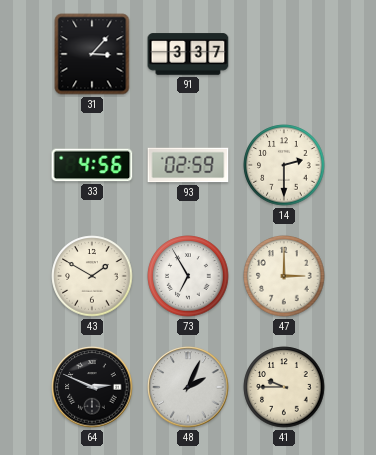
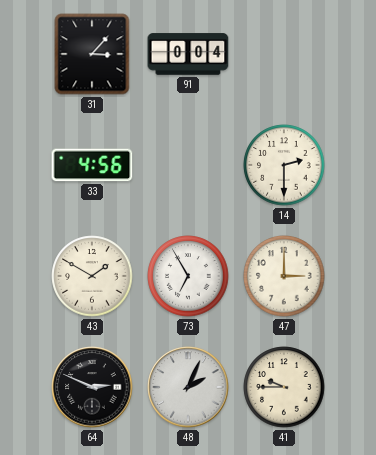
91: 3:37 -> 0:04
93: 02:59 -> none
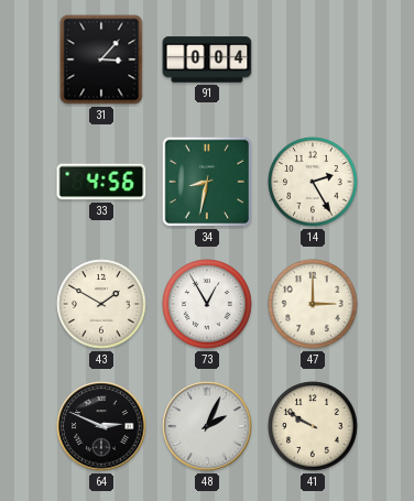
34: none -> 8:32
14: 2:30 -> 2:25
73: 6:55 -> 12:55
41: 9:45 -> 9:50
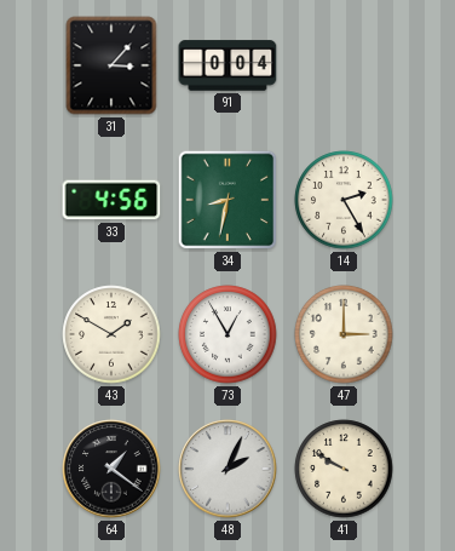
64: 2:49 -> 1:21
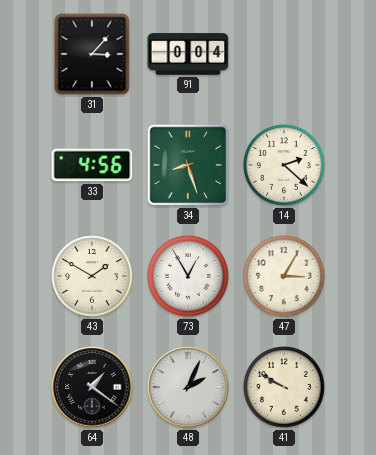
34: 8:32 -> 8:27
14: 2:25 -> 2:22
47: 3:00 -> 3:05
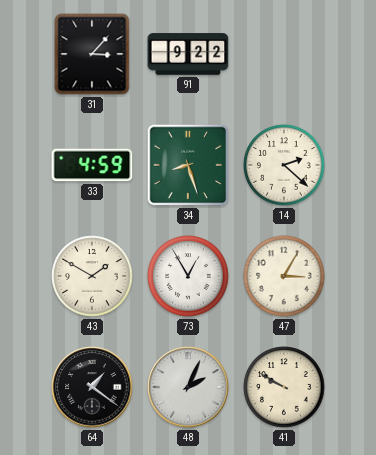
91: 0:04 -> 9:22
33: 4:56 -> 4:59
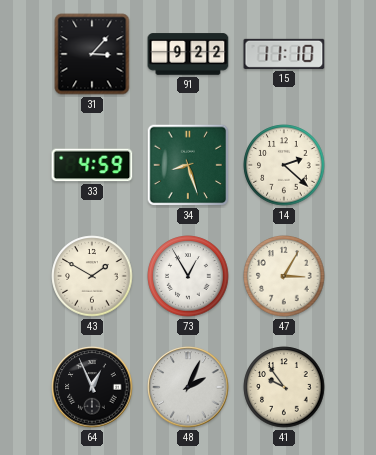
15: none -> 11:10
64: 1:21 -> 12:56
41: 9:50 -> 9:54
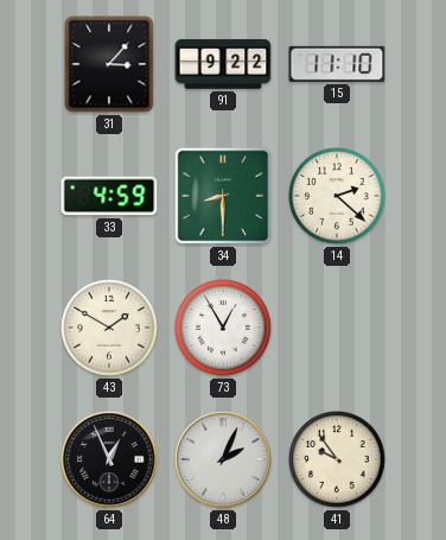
34: 8:27 -> 8:30
47: 3:05 -> none
